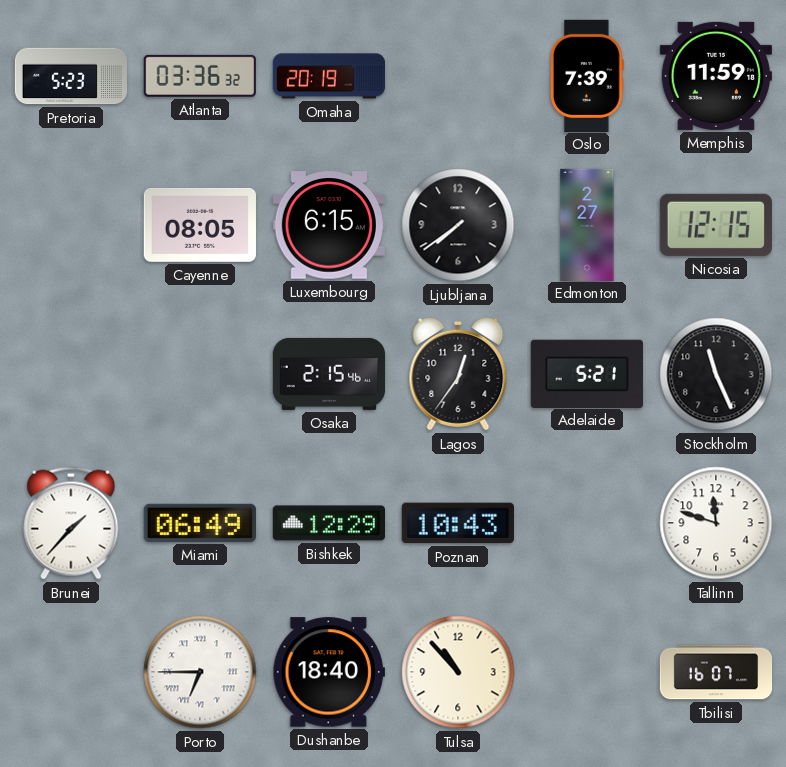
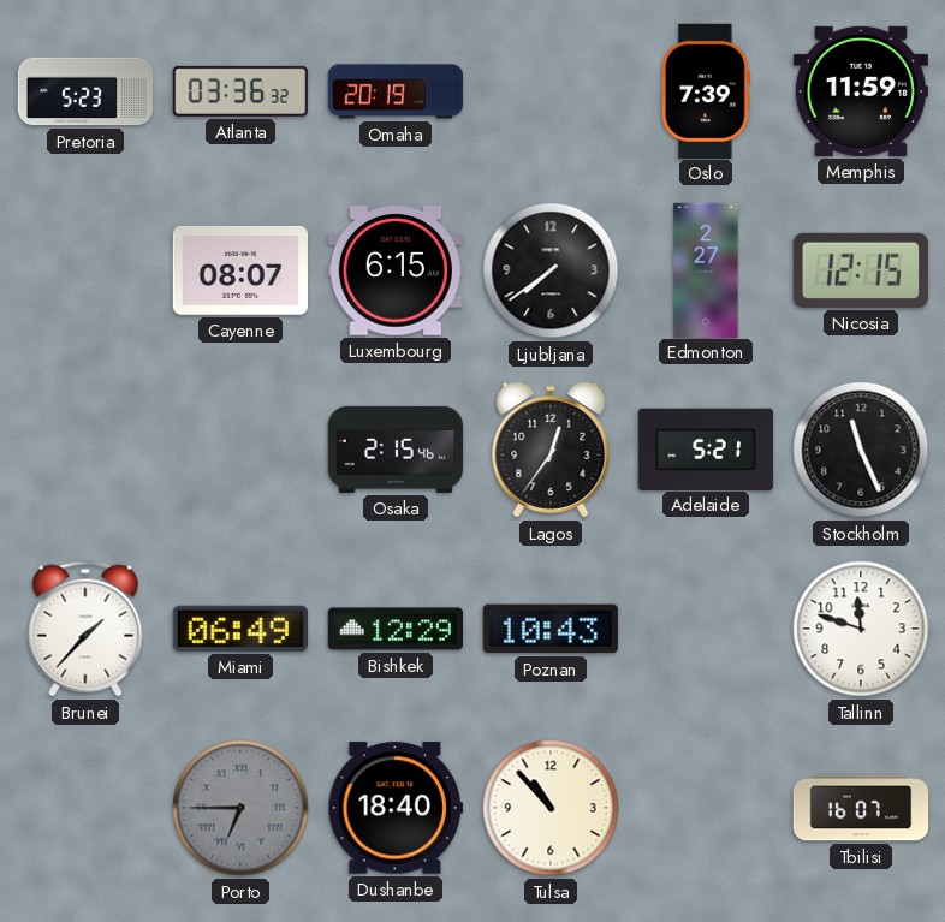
Cayenne: 08:05 -> 08:07
Porto dial: white -> grey
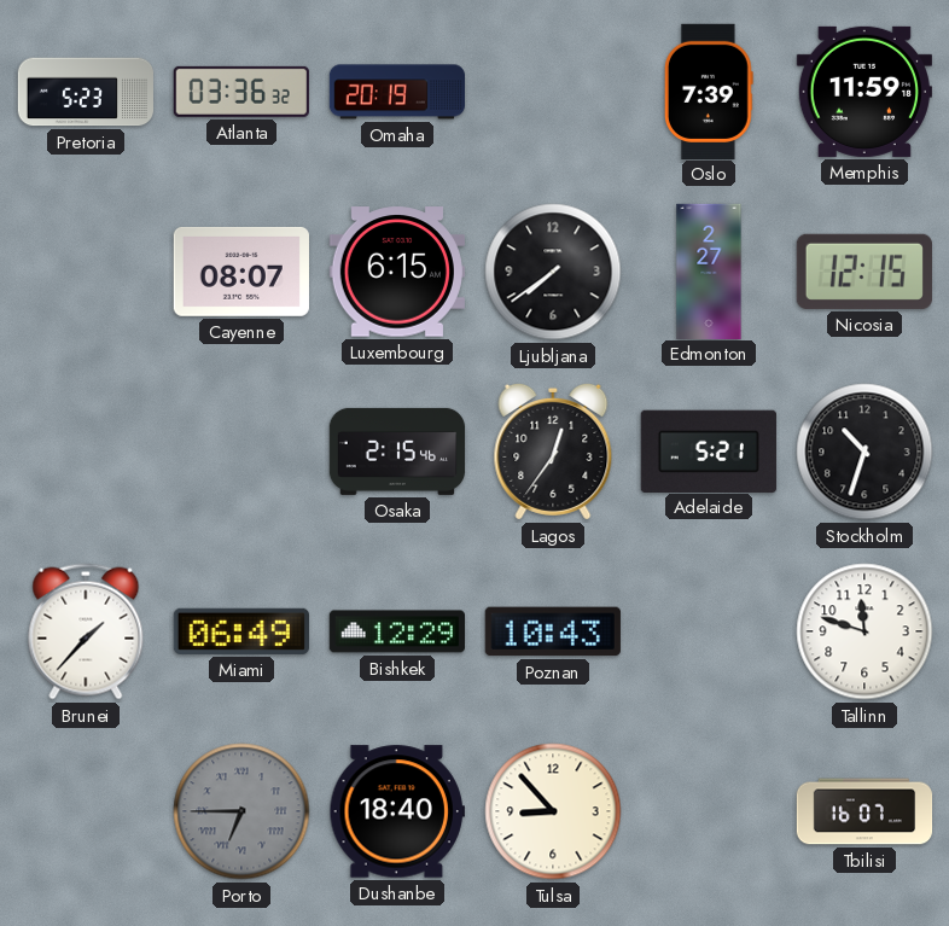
Stockholm: 11:26 -> 10:33
Tulsa: 10:53 -> 8:53
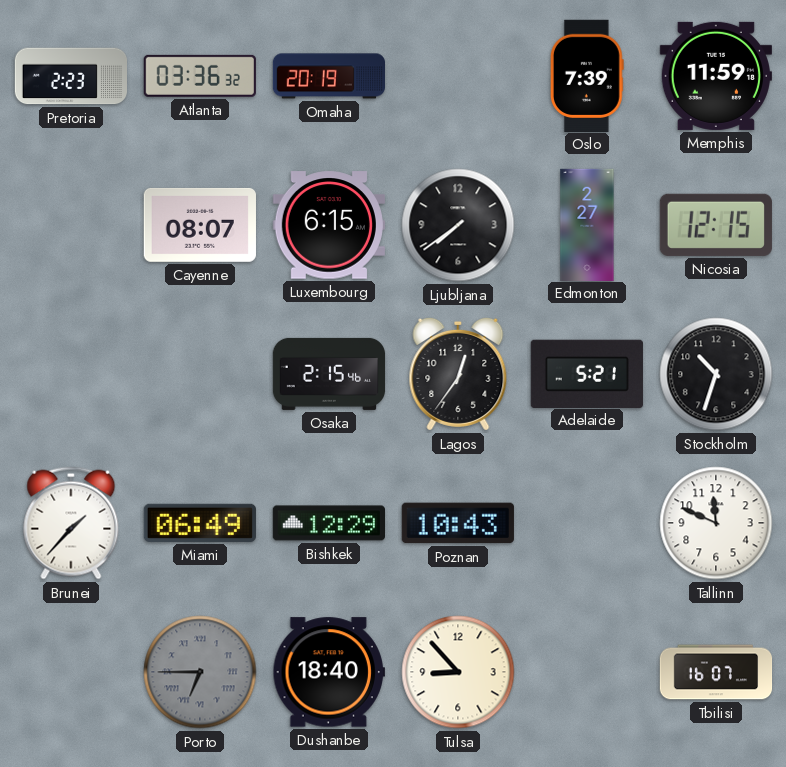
Pretoria: 5:23 -> 2:23
Tallinn: 11:48 -> 11:49
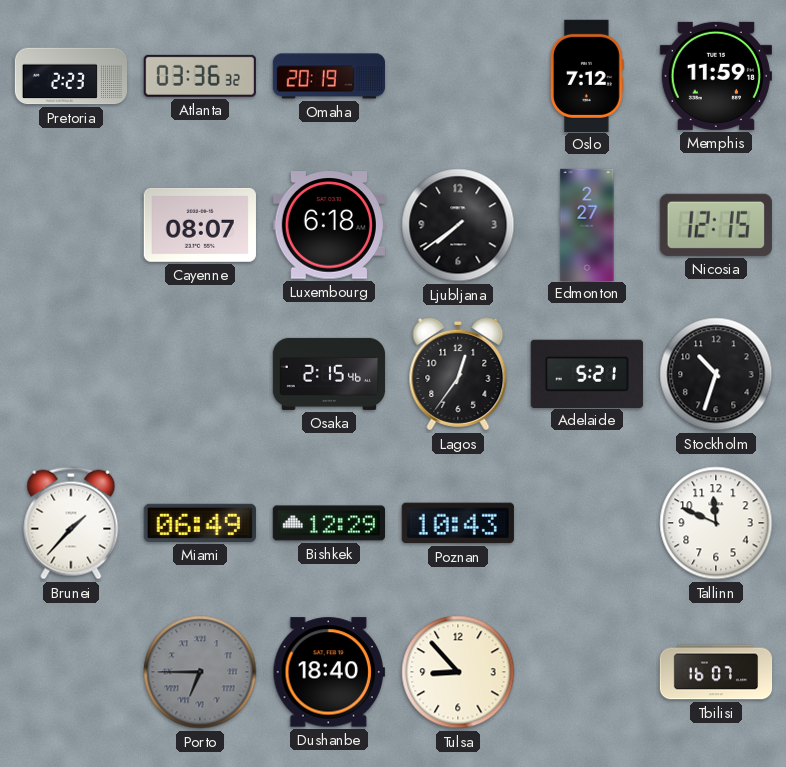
Oslo: 7:39 -> 7:12
Luxembourg: 6:15 -> 6:18
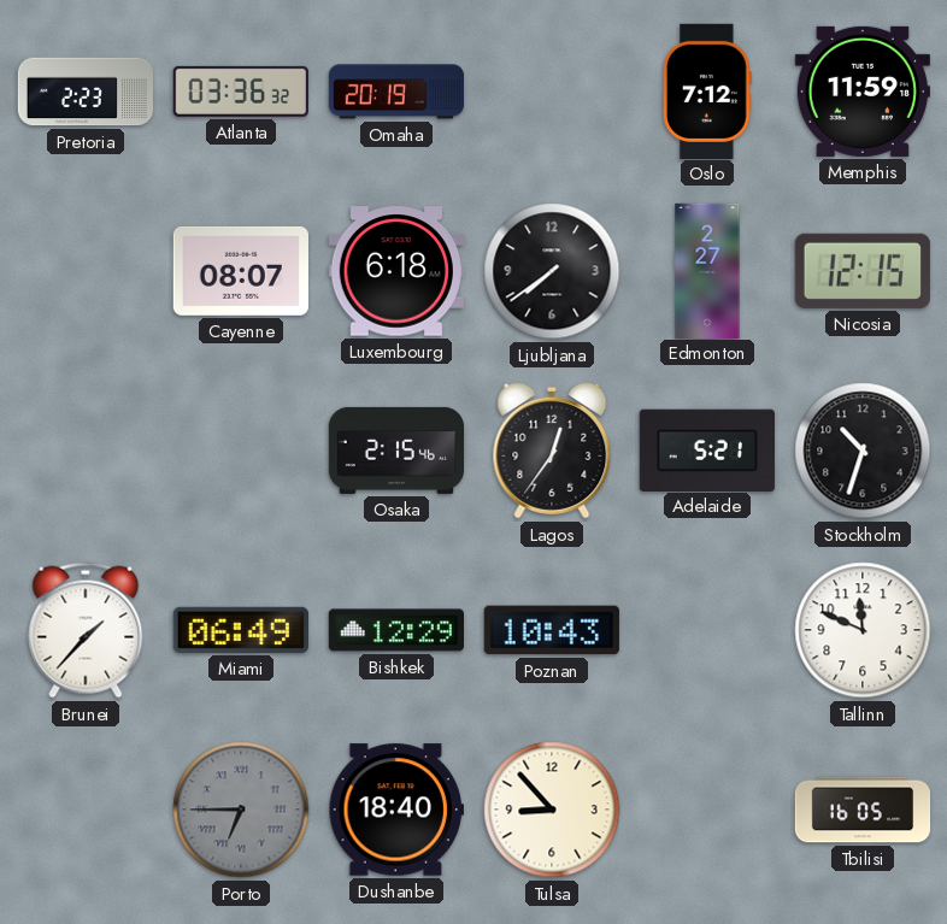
Tbilisi: 16:07 -> 16:05
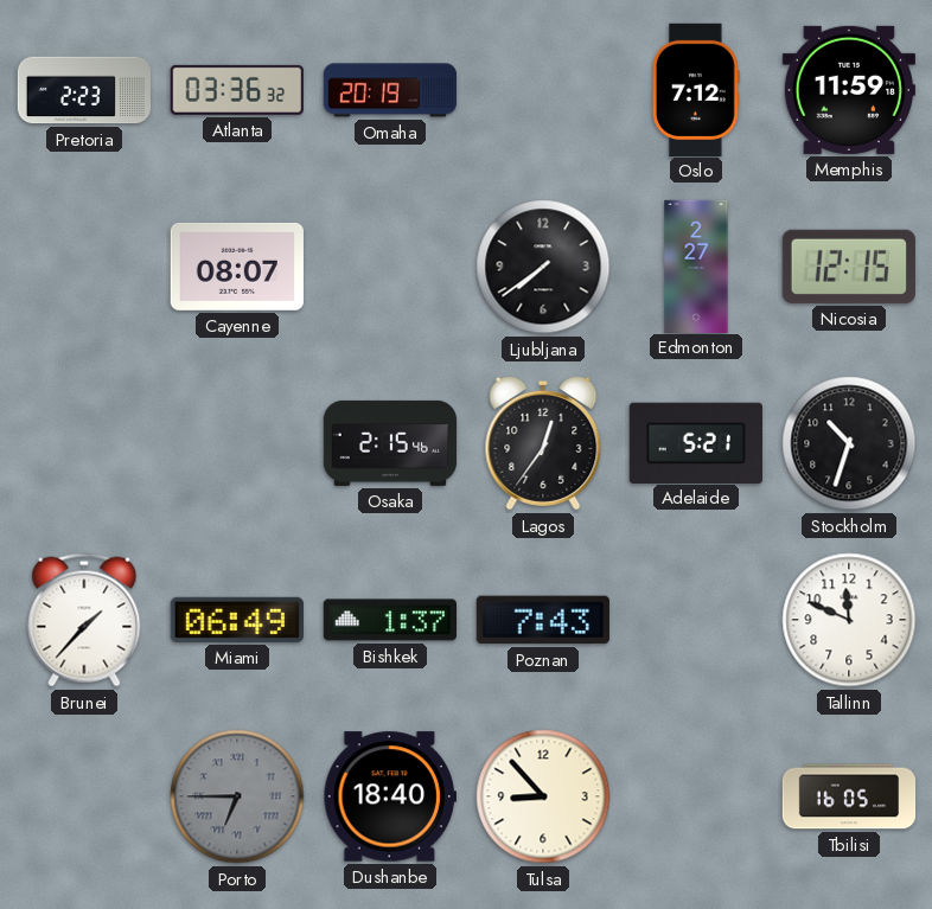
Luxembourg: 6:18 -> none
Bishkek: 12:29 -> 1:37
Poznan: 10:43 -> 7:43
